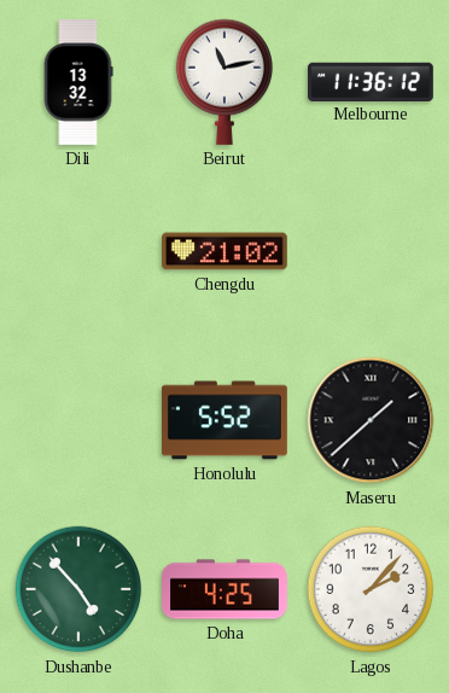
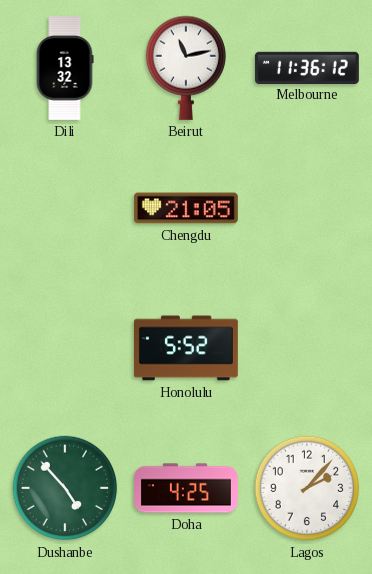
Chengdu: 21:02 -> 21:05
Maseru: 1:38 -> none
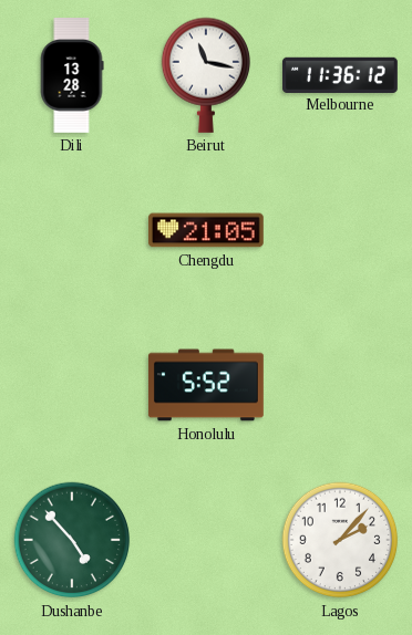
Dili: 13:32 -> 13:28
Beirut: 11:13 -> 11:17
Doha: 4:25 -> none
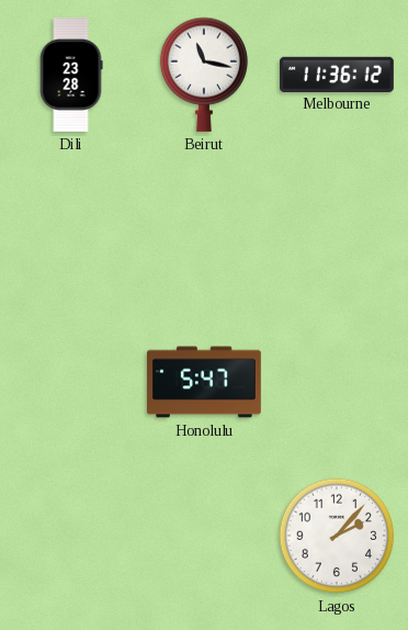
Dili: 13:28 -> 23:28
Chengdu: 21:05 -> none
Honolulu: 5:52 -> 5:47
Dushanbe: 4:53 -> none
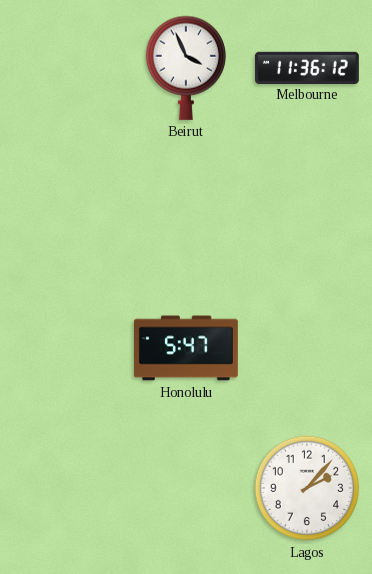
Dili: 23:28 -> none
Beirut: 11:17 -> 3:56
